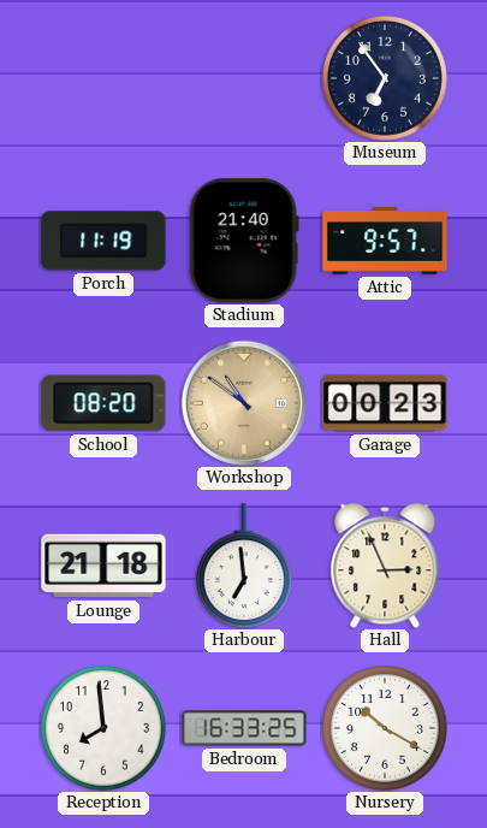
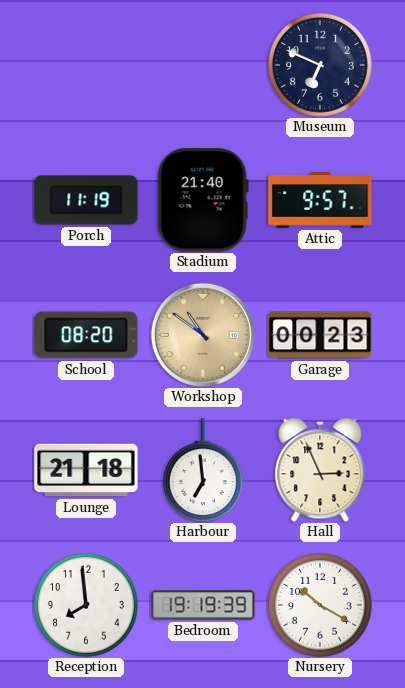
Museum: 6:54 -> 6:49
Bedroom: 16:33 -> 19:19
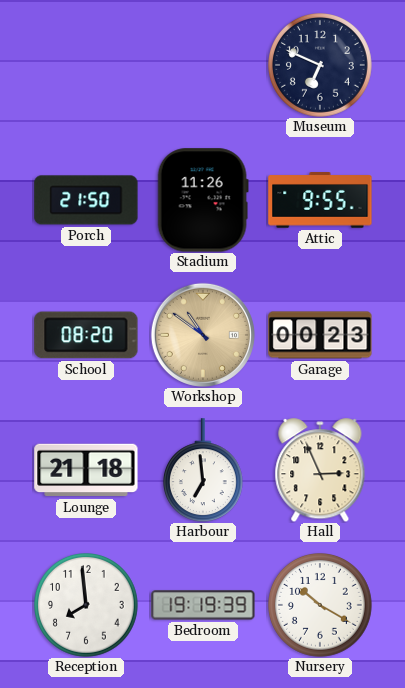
Porch: 11:19 -> 21:50
Stadium: 21:40 -> 11:26
Attic: 9:57 -> 9:55
